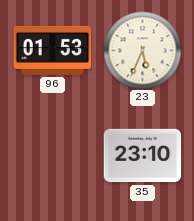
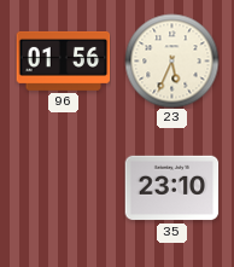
96: 01:53 -> 01:56
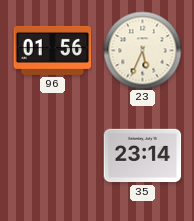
35: 23:10 -> 23:14
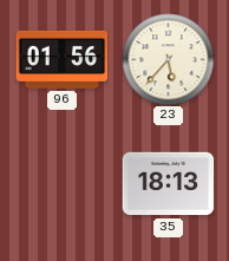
23: 5:34 -> 5:37
35: 23:14 -> 18:13
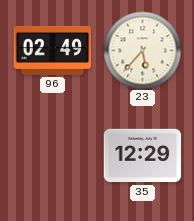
96: 01:56 -> 02:49
35: 18:13 -> 12:29
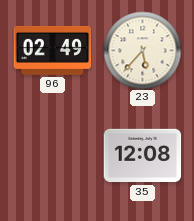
35: 12:29 -> 12:08
